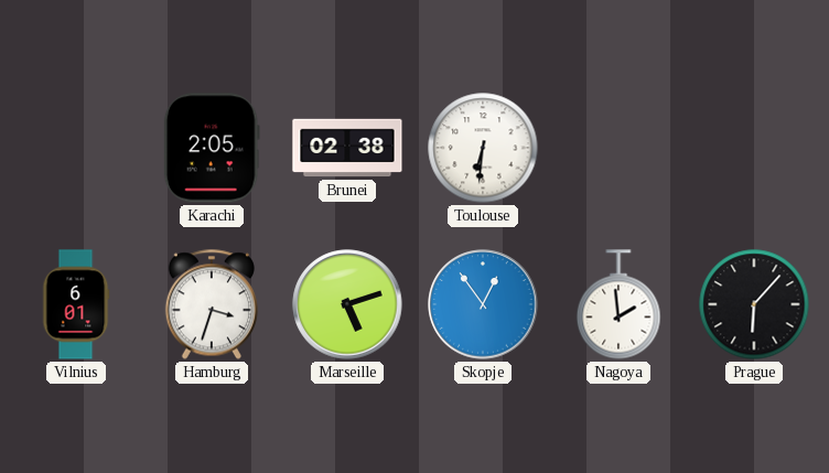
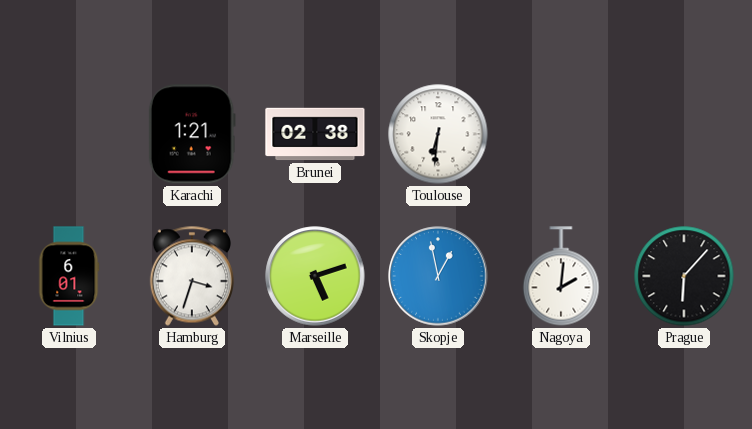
Karachi: 2:05 -> 1:21
Skopje: 12:54 -> 12:58
Nagoya: 1:59 -> 2:01
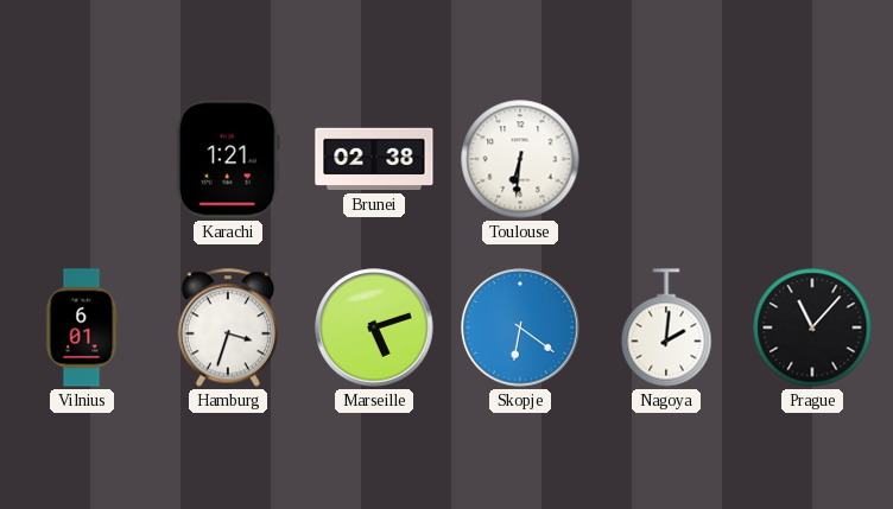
Skopje: 12:58 -> 6:21
Prague: 6:07 -> 11:07
